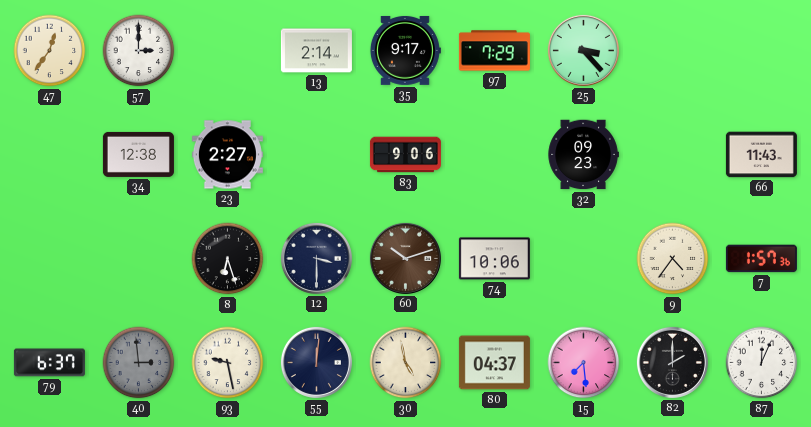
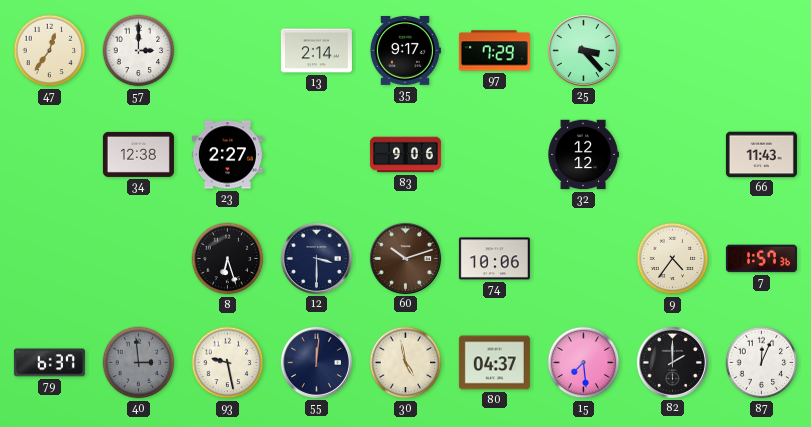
32: 09:23 -> 12:12
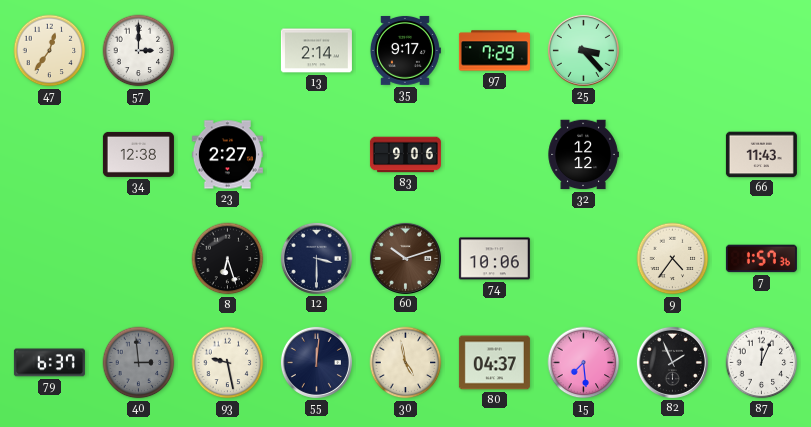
82: 2:00 -> 1:56
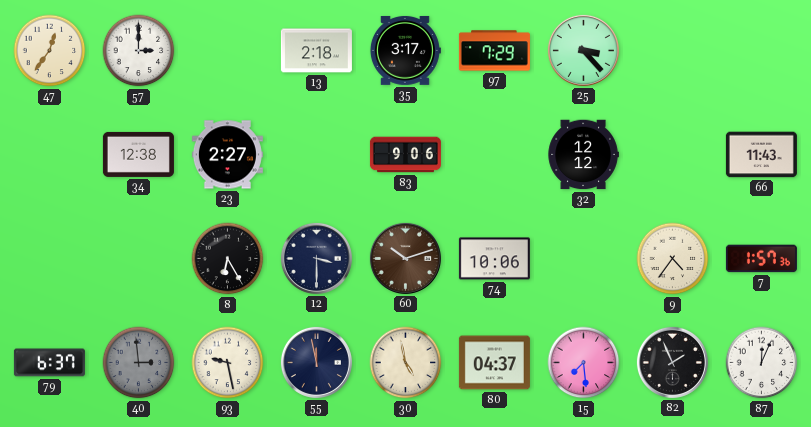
13: 2:14 -> 2:18
35: 9:17 -> 3:17
8: 6:27 -> 6:25
55: 12:01 -> 11:58
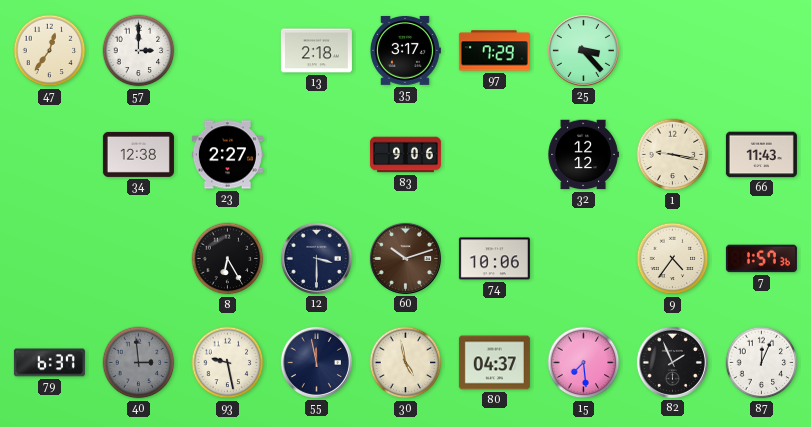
1: none -> 9:17
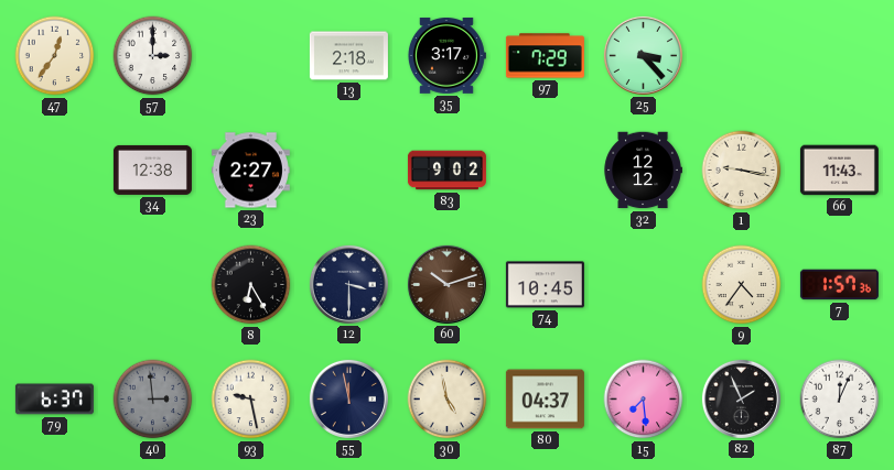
83: 9:06 -> 9:02
74: 10:06 -> 10:45
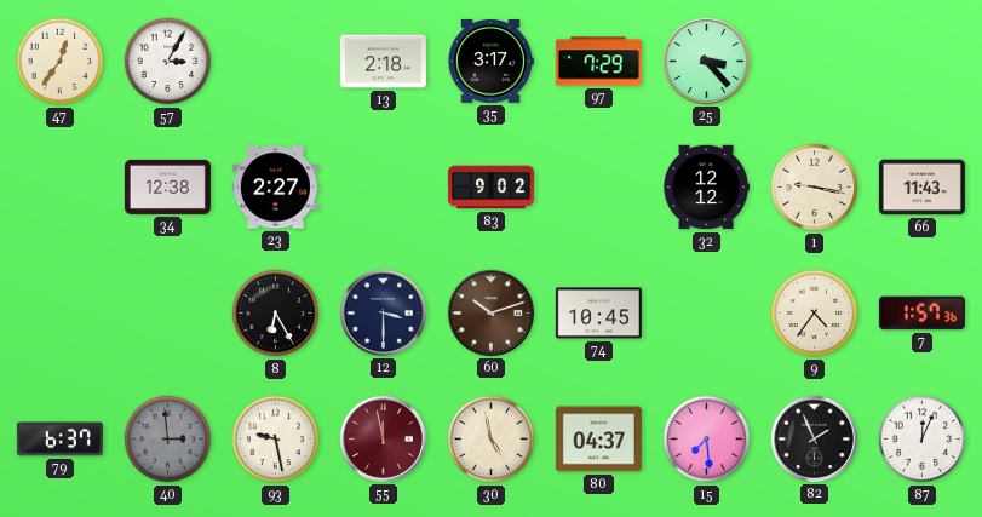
57: 3:00 -> 3:05
55 dial: navy -> burgundy
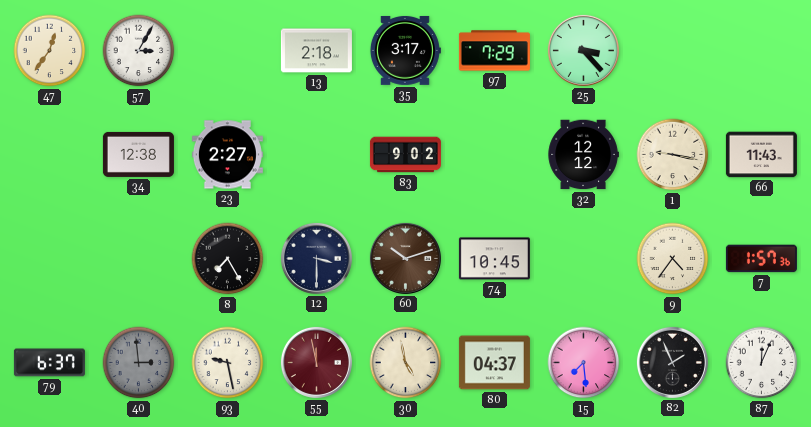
8: 6:25 -> 7:25
